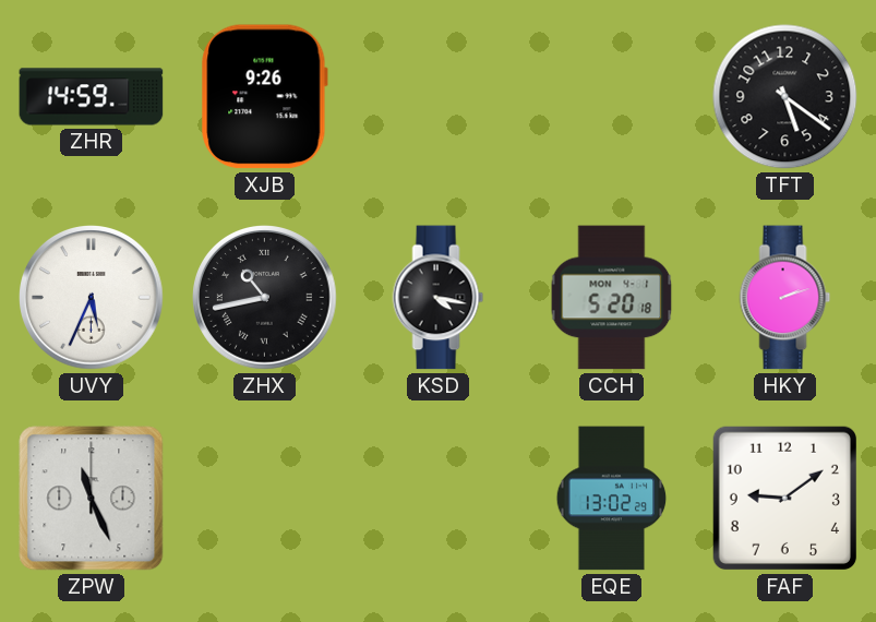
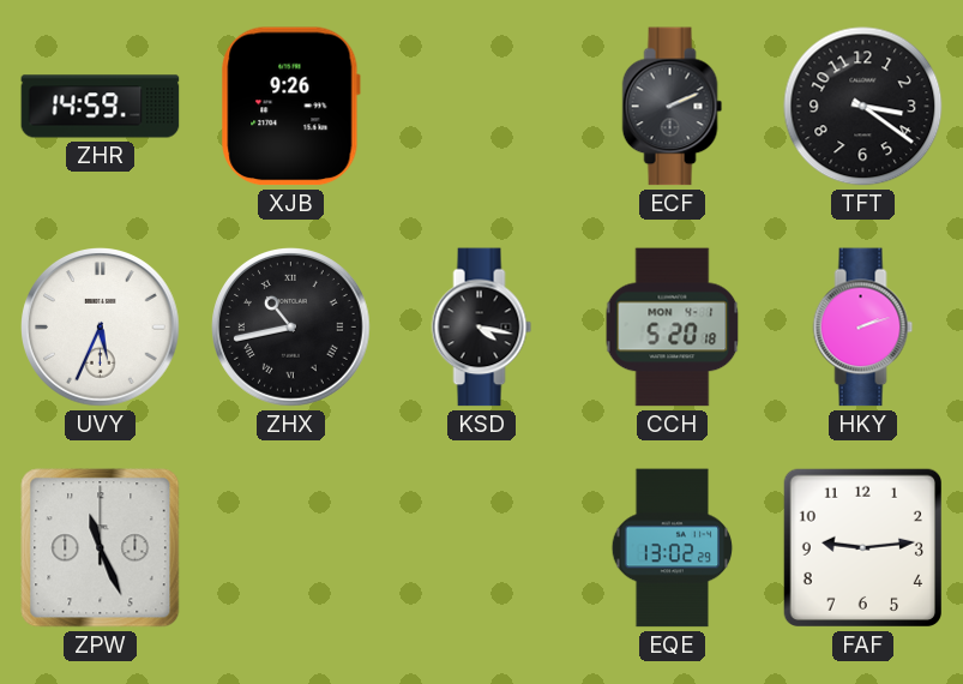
ECF: none -> 2:11
TFT: 5:21 -> 3:21
FAF: 9:09 -> 9:14
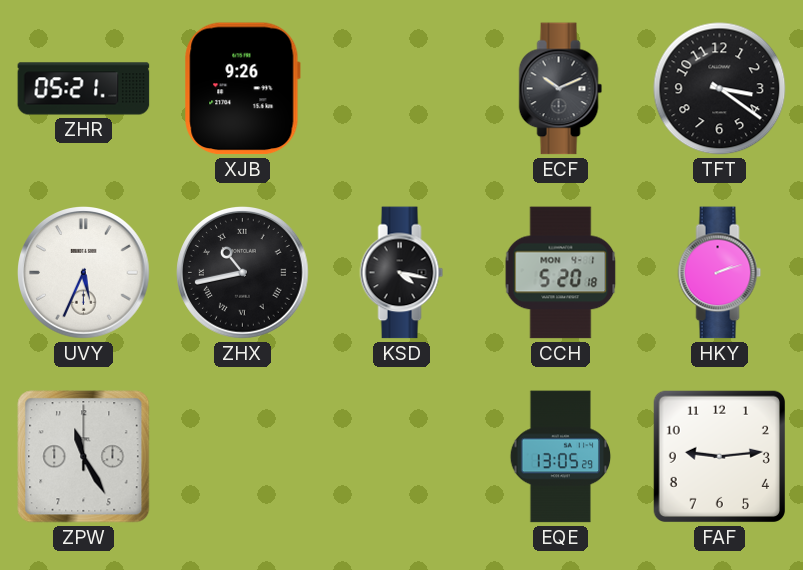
ZHR: 14:59 -> 05:21
ECF: 2:11 -> 10:11
ZPW: 11:26 -> 11:25
EQE: 13:02 -> 13:05
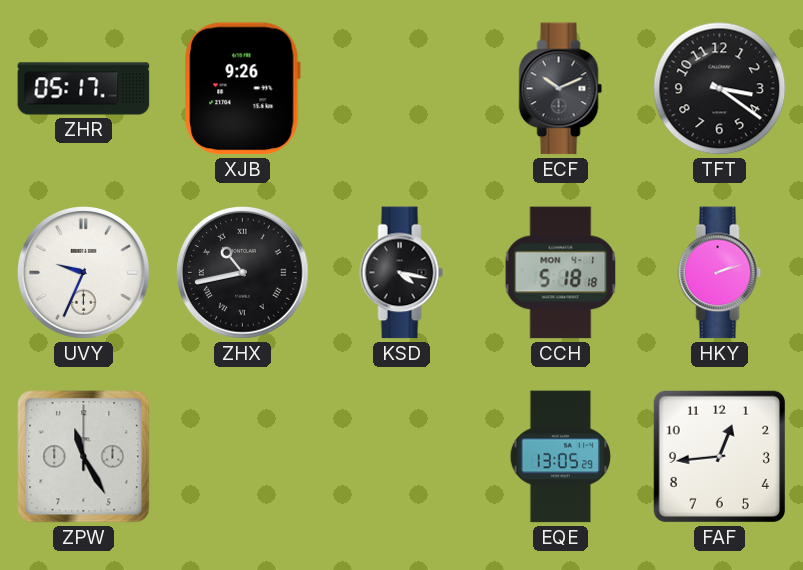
ZHR: 05:21 -> 05:17
UVY: 5:34 -> 9:34
CCH: 5:20 -> 5:18
FAF: 9:14 -> 12:44
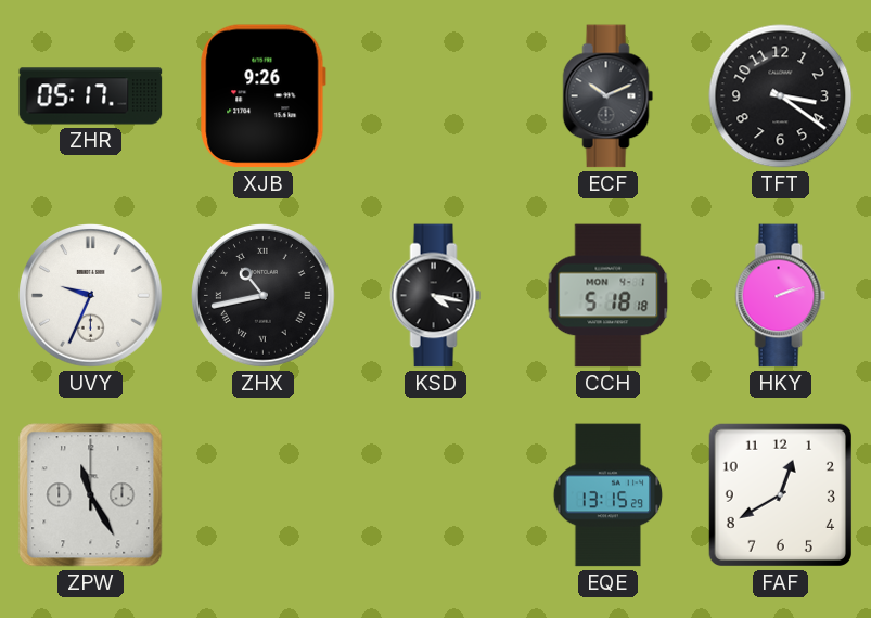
EQE: 13:05 -> 13:15
FAF: 12:44 -> 12:40
